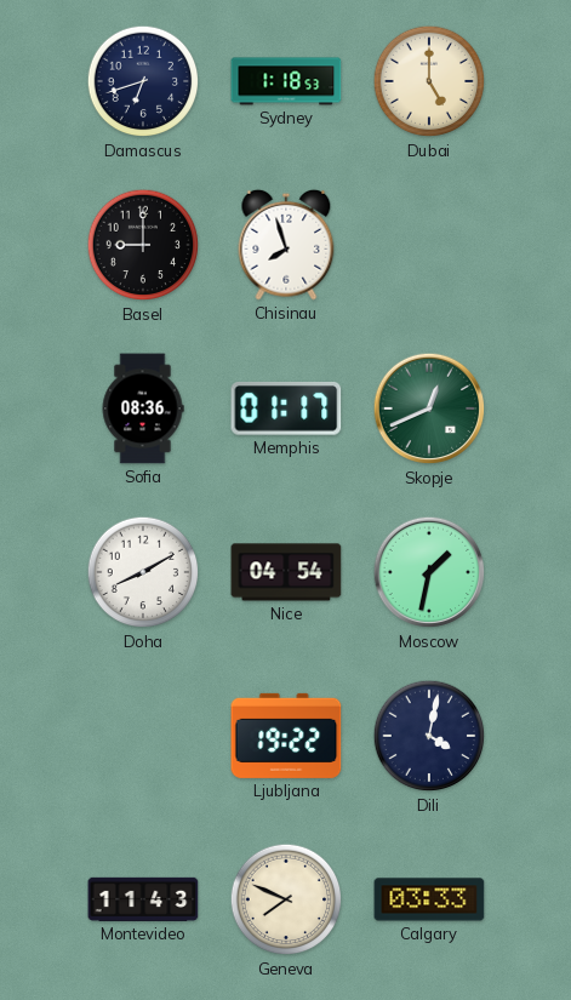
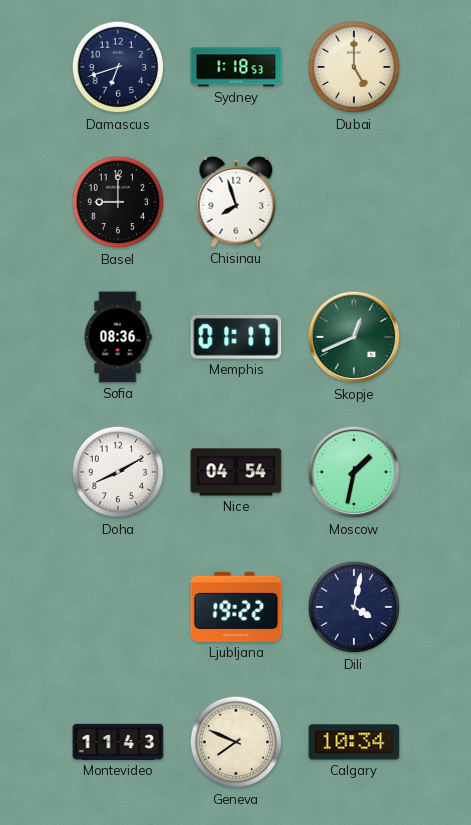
Calgary: 03:33 -> 10:34
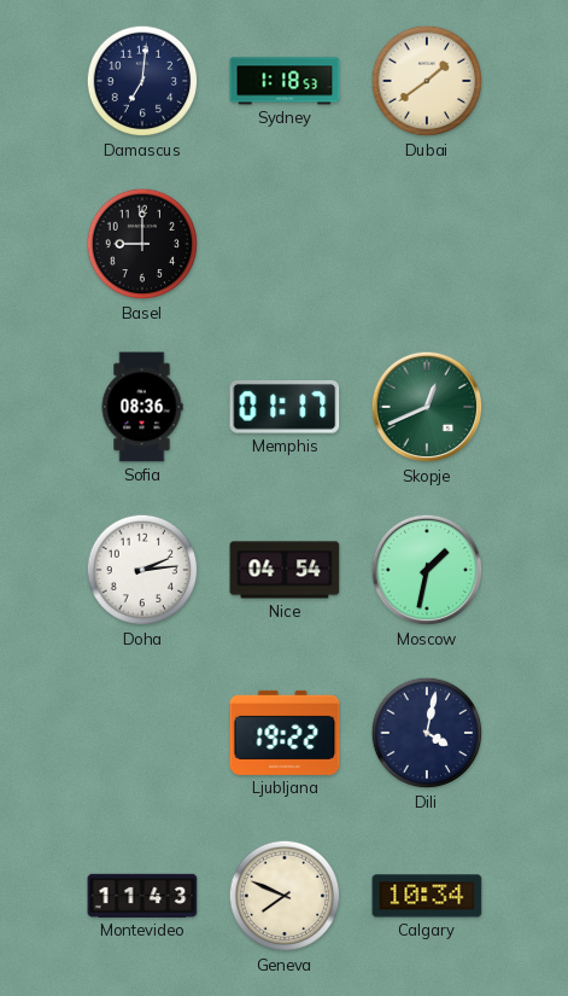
Damascus: 6:42 -> 7:01
Dubai: 5:00 -> 1:39
Chisinau: 7:57 -> none
Doha: 8:10 -> 2:14
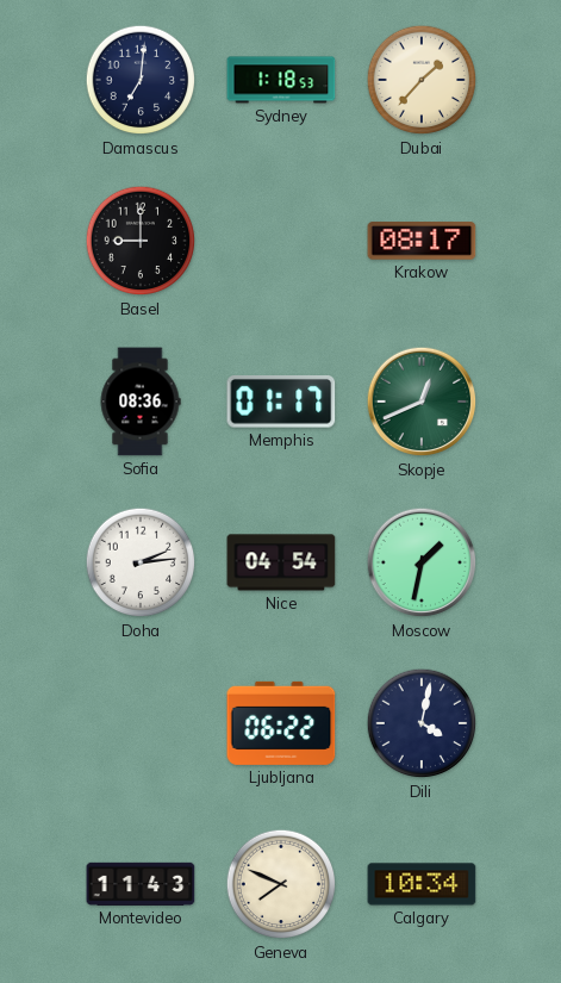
Dubai: 1:39 -> 1:37
Krakow: none -> 08:17
Ljubljana: 19:22 -> 06:22
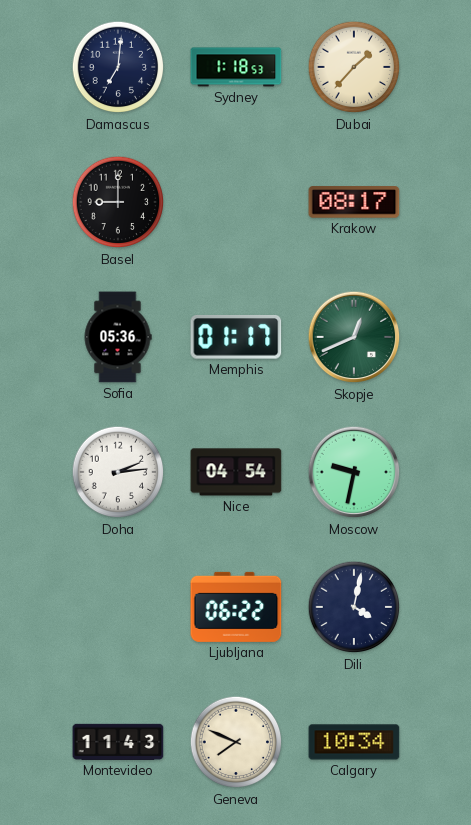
Sofia: 08:36 -> 05:36
Moscow: 1:32 -> 9:32
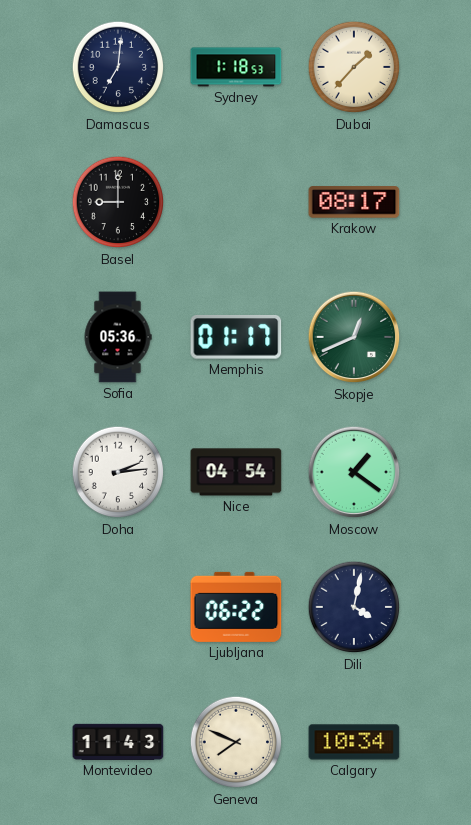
Moscow: 9:32 -> 1:21
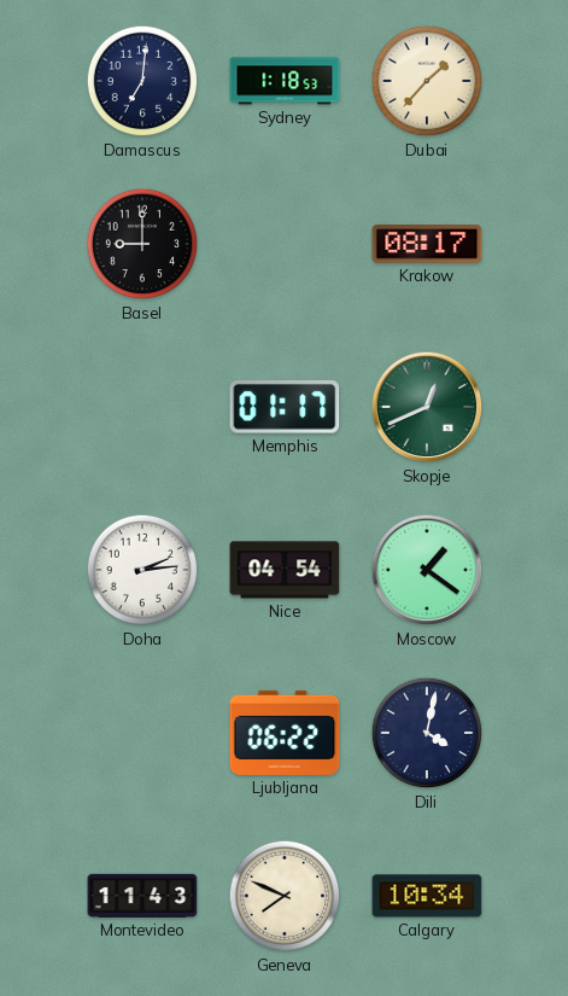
Sofia: 05:36 -> none
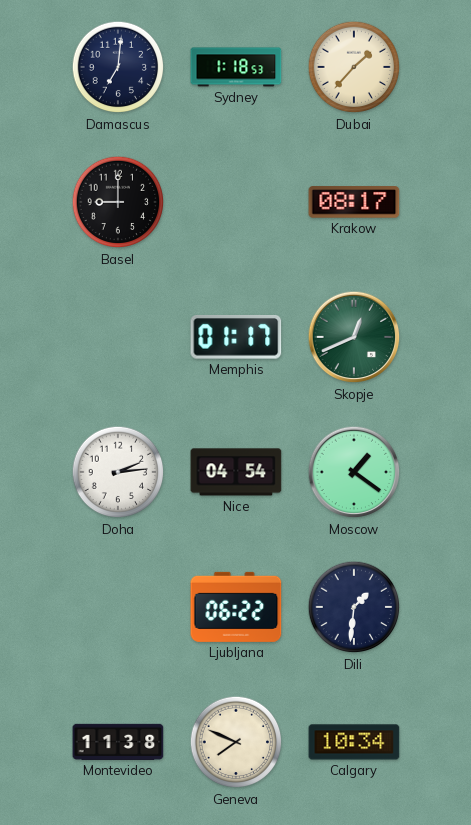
Dili: 4:02 -> 1:31
Montevideo: 11:43 -> 11:38
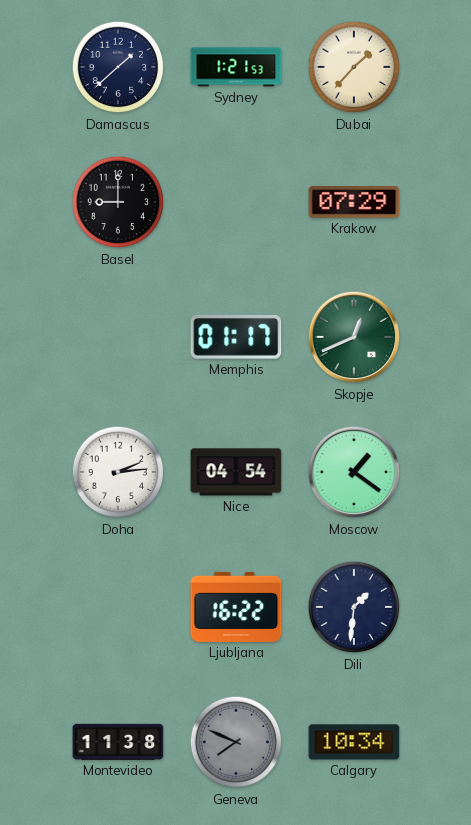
Damascus: 7:01 -> 1:38
Sydney: 1:18 -> 1:21
Krakow: 08:17 -> 07:29
Ljubljana: 06:22 -> 16:22
Geneva dial: cream -> grey
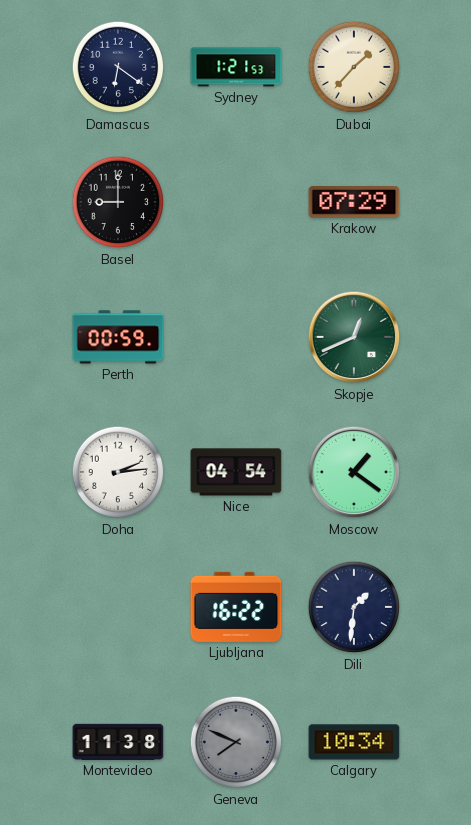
Damascus: 1:38 -> 6:21
Perth: none -> 00:59
Memphis: 01:17 -> none
